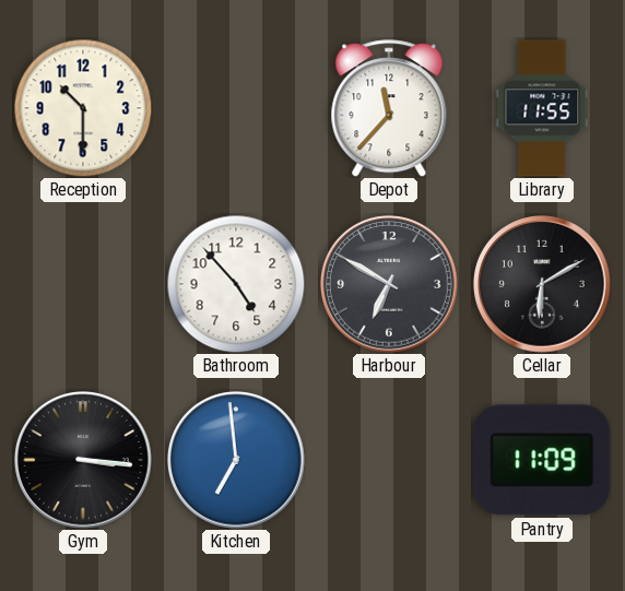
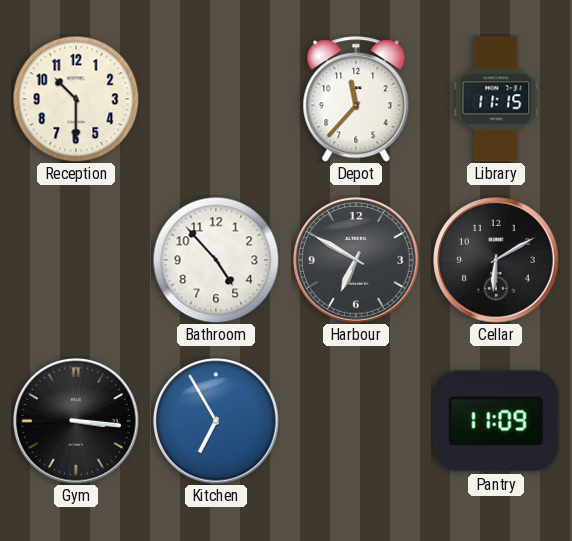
Library: 11:55 -> 11:15
Kitchen: 6:59 -> 6:55
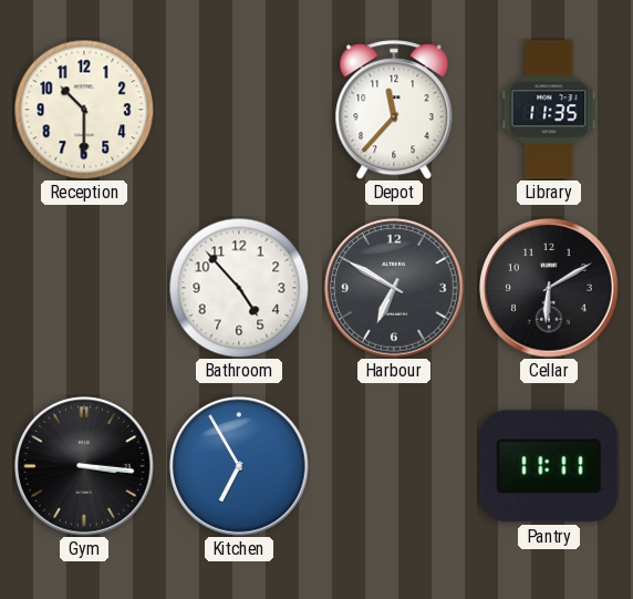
Library: 11:15 -> 11:35
Pantry: 11:09 -> 11:11
